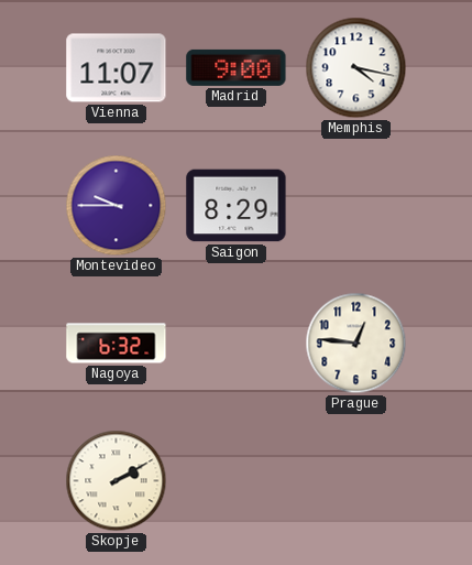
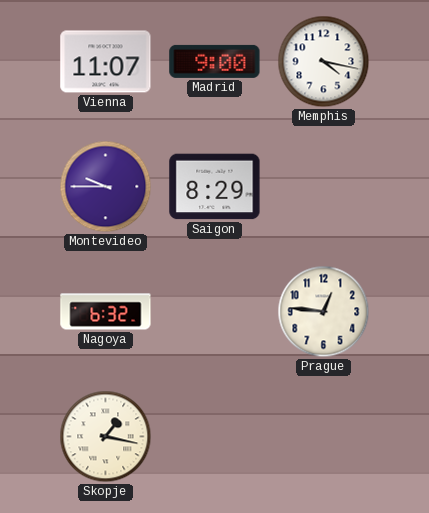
Skopje: 2:10 -> 1:17
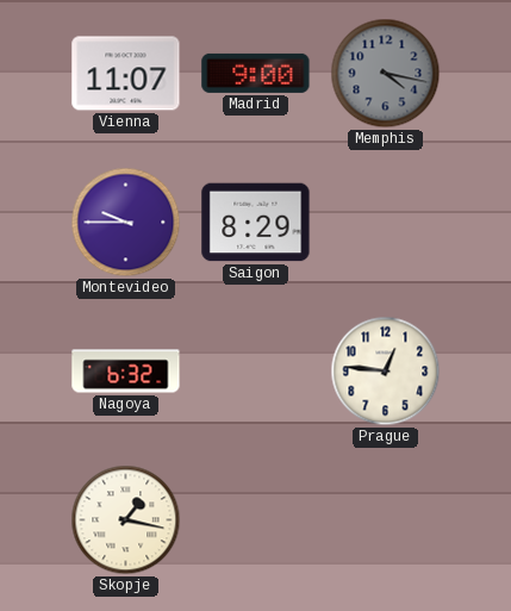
Memphis dial: white -> grey
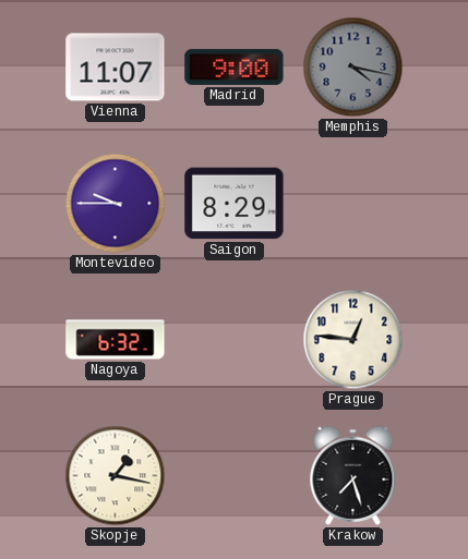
Krakow: none -> 7:27
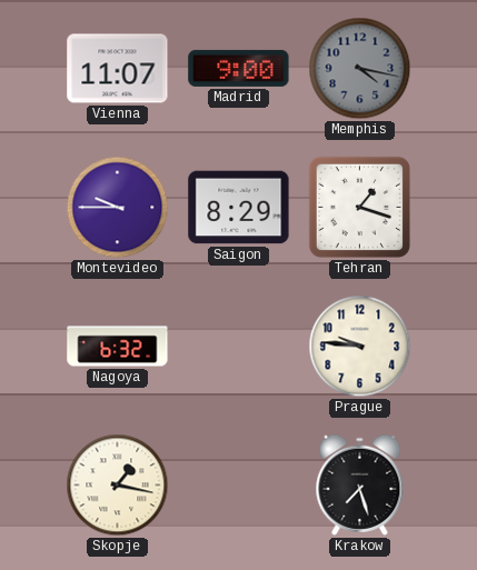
Tehran: none -> 1:18
Prague: 12:46 -> 9:46
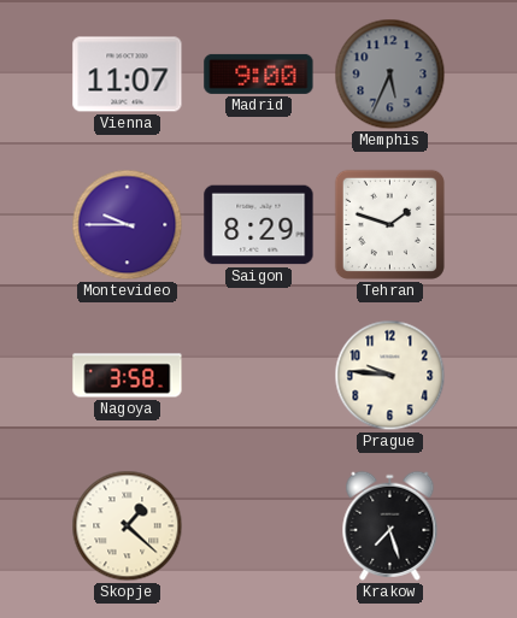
Memphis: 4:17 -> 5:34
Tehran: 1:18 -> 1:48
Nagoya: 6:32 -> 3:58
Skopje: 1:17 -> 1:22
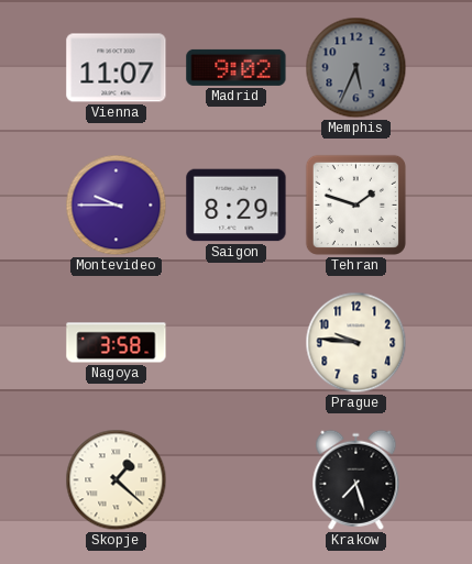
Madrid: 9:00 -> 9:02
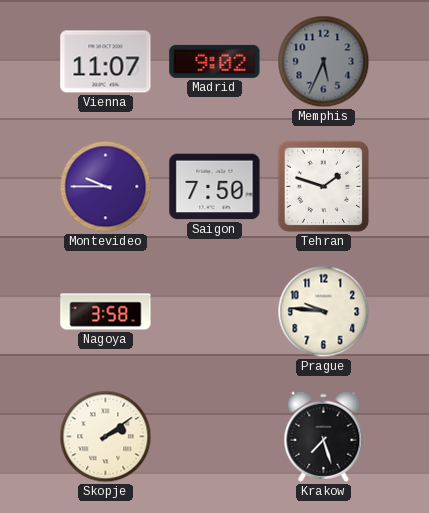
Saigon: 8:29 -> 7:50
Skopje: 1:22 -> 2:09
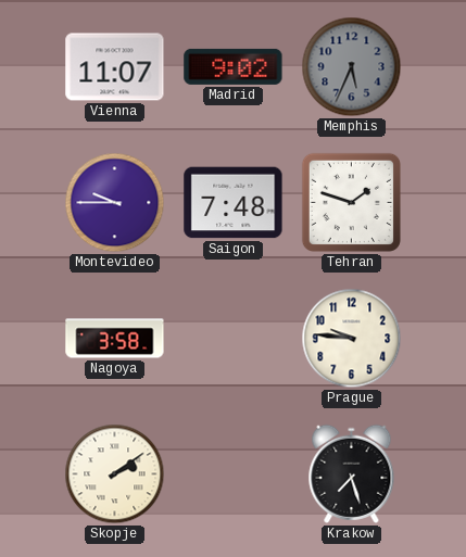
Saigon: 7:50 -> 7:48
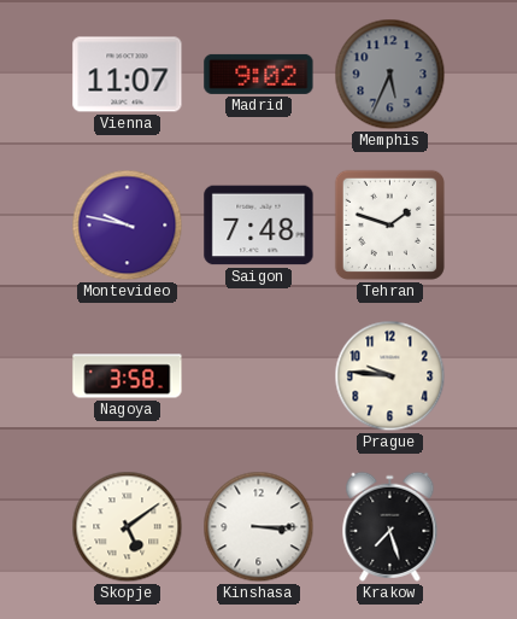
Montevideo: 9:45 -> 9:47
Skopje: 2:09 -> 5:09
Kinshasa: none -> 3:15
